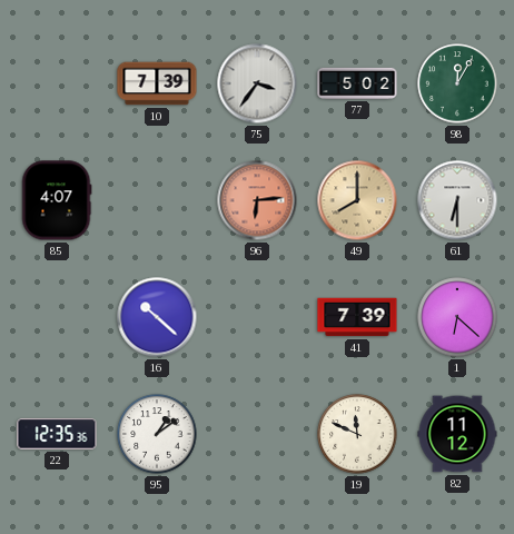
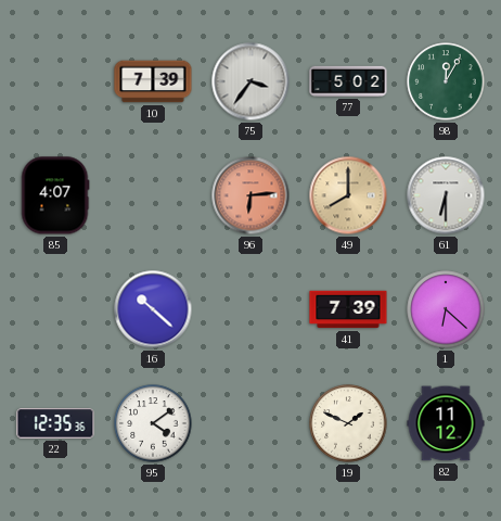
95: 1:09 -> 4:09
19: 11:49 -> 1:49
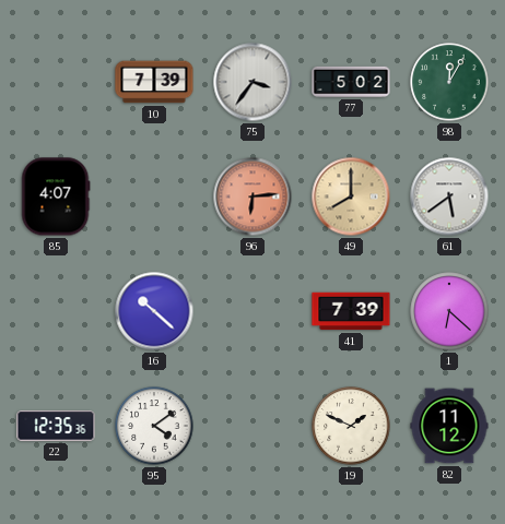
61: 6:30 -> 5:39
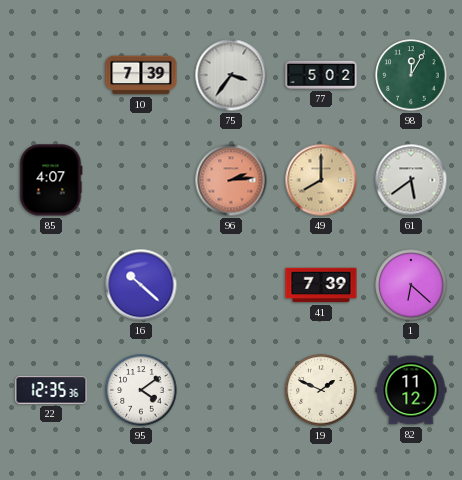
96: 6:14 -> 2:14
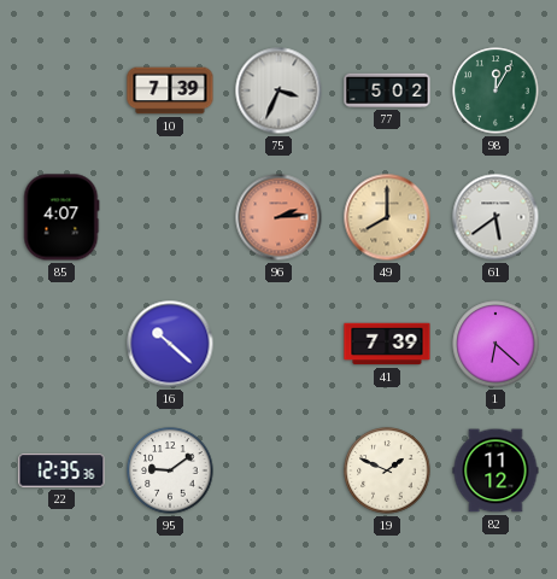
75: 3:36 -> 3:34
95: 4:09 -> 9:09
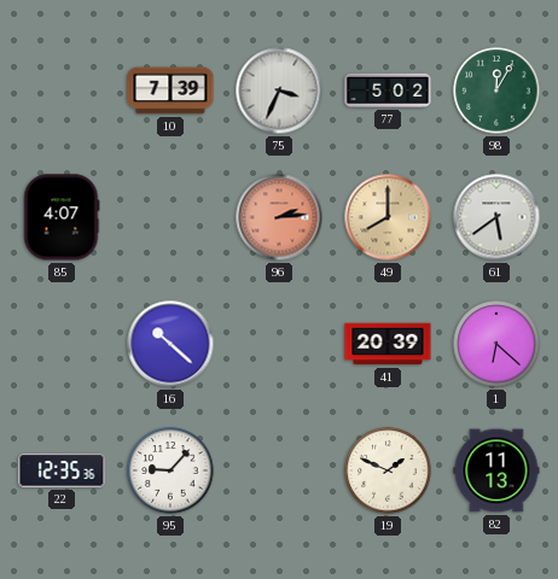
41: 7:39 -> 20:39
95: 9:09 -> 9:07
82: 11:12 -> 11:13
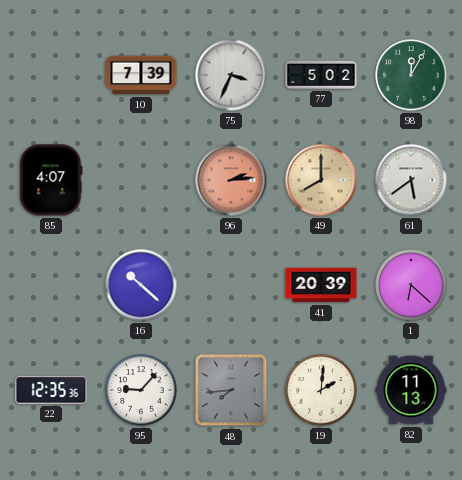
48: none -> 7:44
19: 1:49 -> 2:01
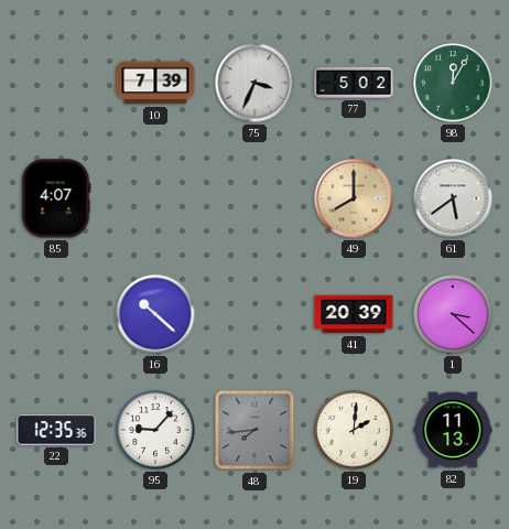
96: 2:14 -> none
1: 6:22 -> 3:22
